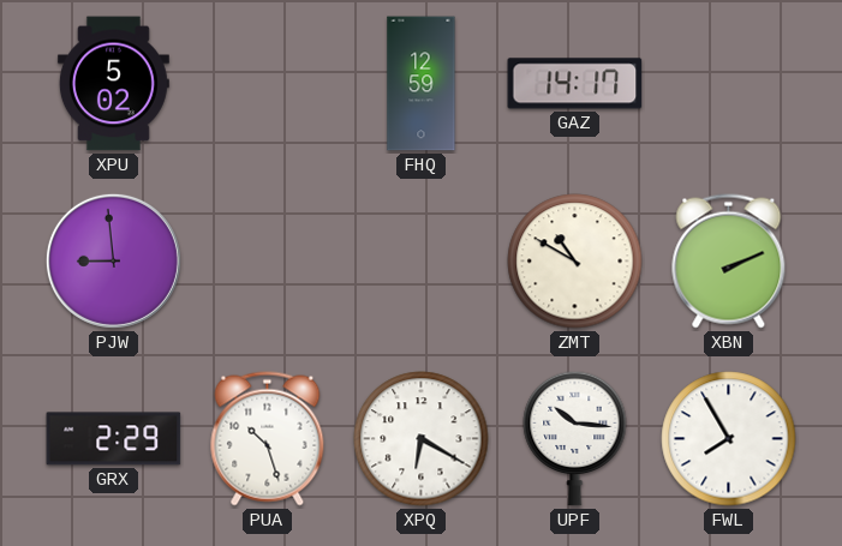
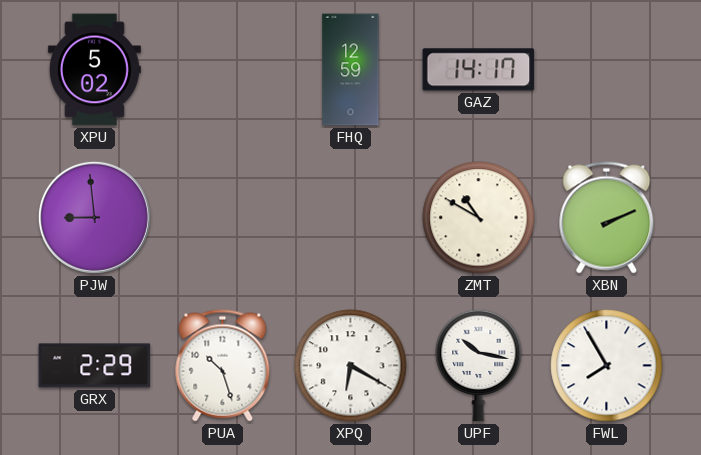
UPF: 10:16 -> 10:17
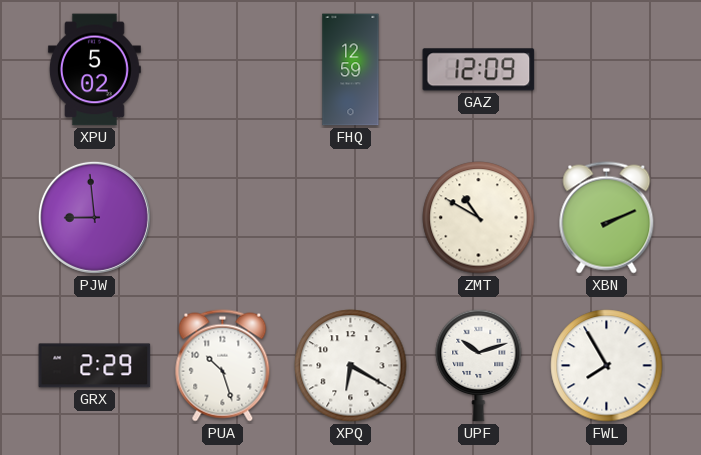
GAZ: 14:17 -> 12:09
UPF: 10:17 -> 10:12
